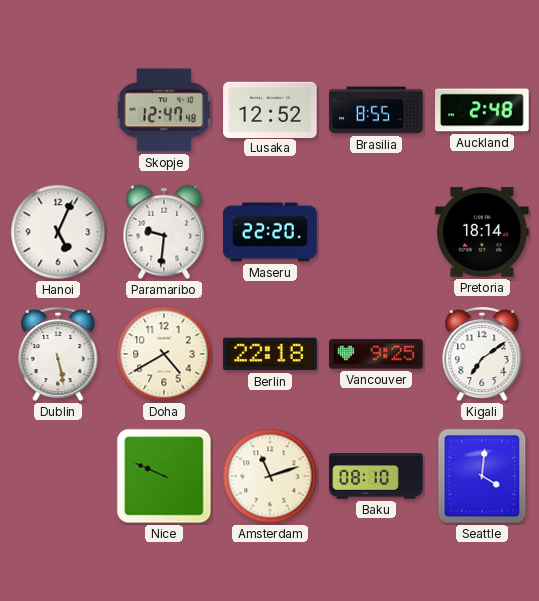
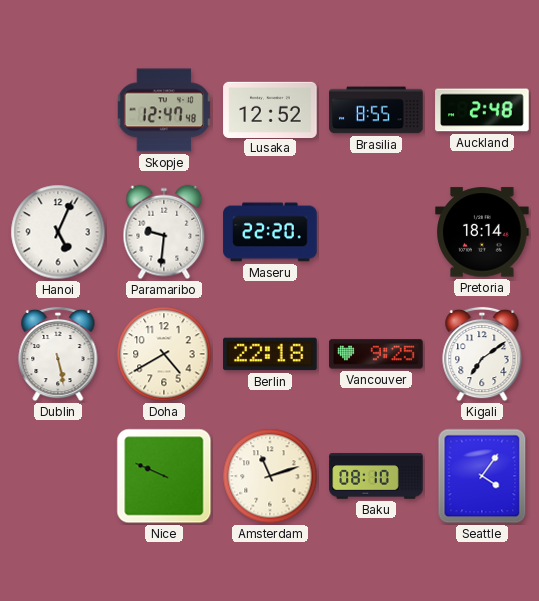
Seattle: 4:01 -> 4:06
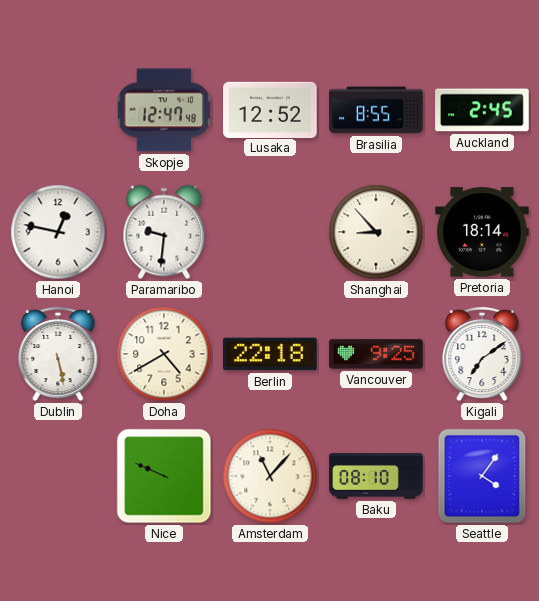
Auckland: 2:48 -> 2:45
Hanoi: 5:04 -> 12:47
Maseru: 22:20 -> none
Shanghai: none -> 8:53
Amsterdam: 11:12 -> 11:07
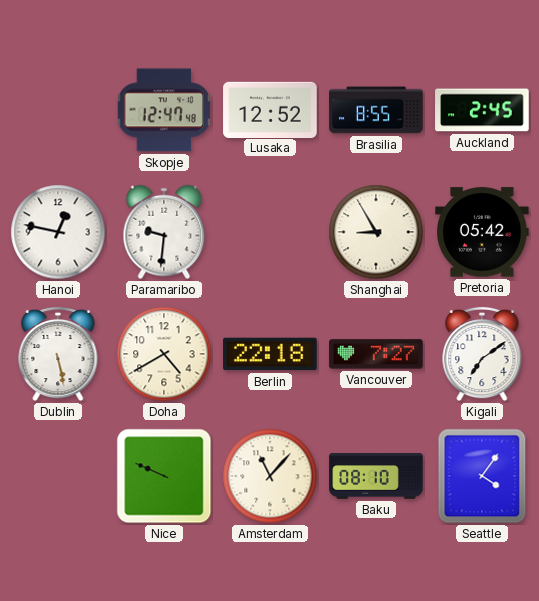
Shanghai: 8:53 -> 8:55
Pretoria: 18:14 -> 05:42
Vancouver: 9:25 -> 7:27
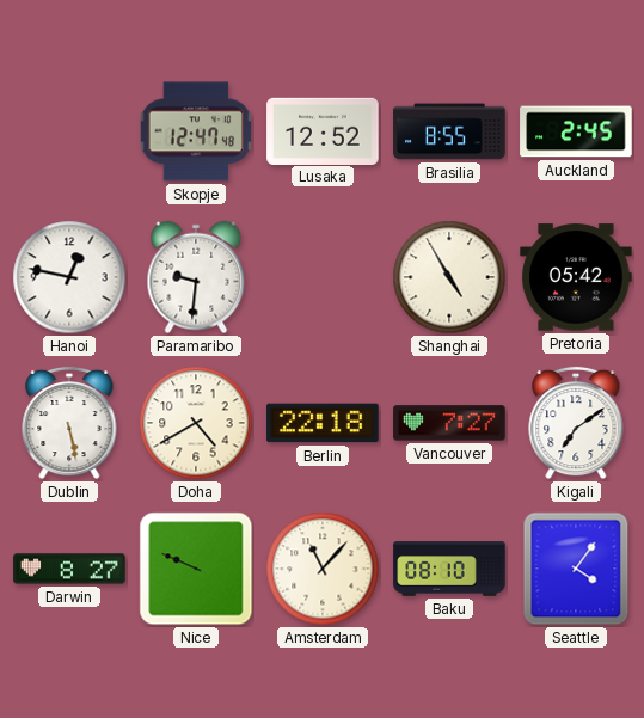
Shanghai: 8:55 -> 4:55
Darwin: none -> 8:27
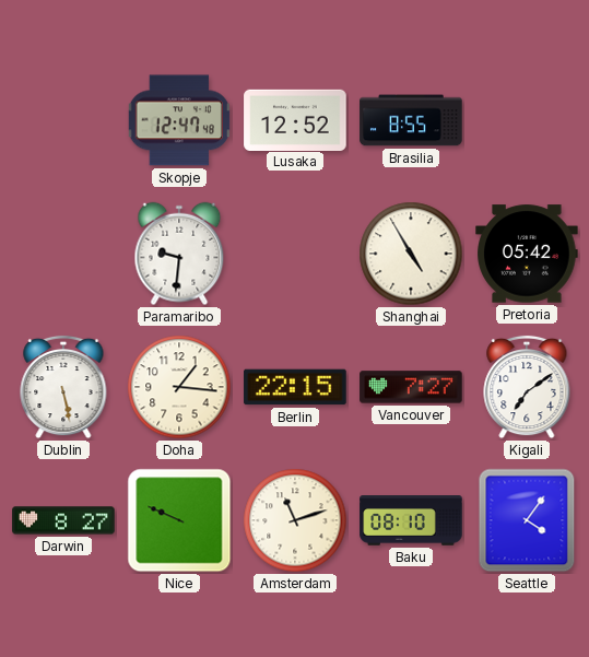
Auckland: 2:45 -> none
Hanoi: 12:47 -> none
Doha: 4:40 -> 1:16
Berlin: 22:18 -> 22:15
Amsterdam: 11:07 -> 11:12
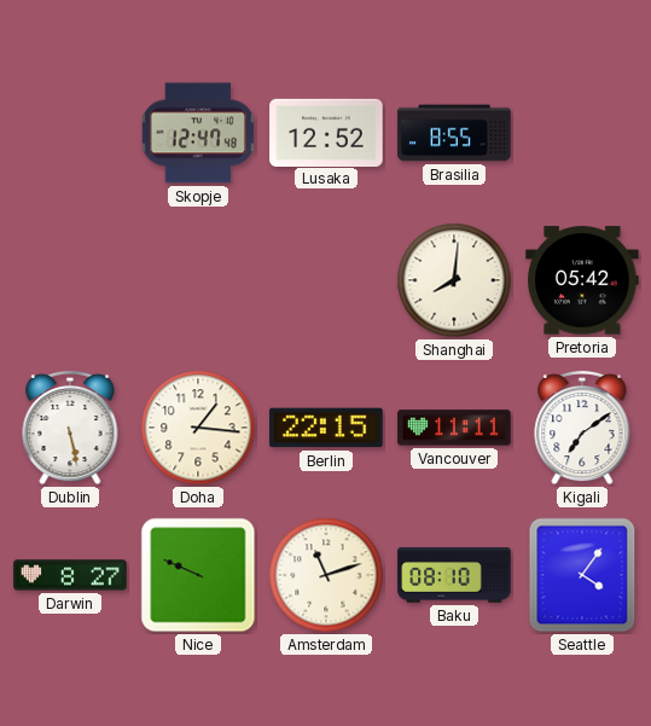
Paramaribo: 9:31 -> none
Shanghai: 4:55 -> 8:01
Vancouver: 7:27 -> 11:11
